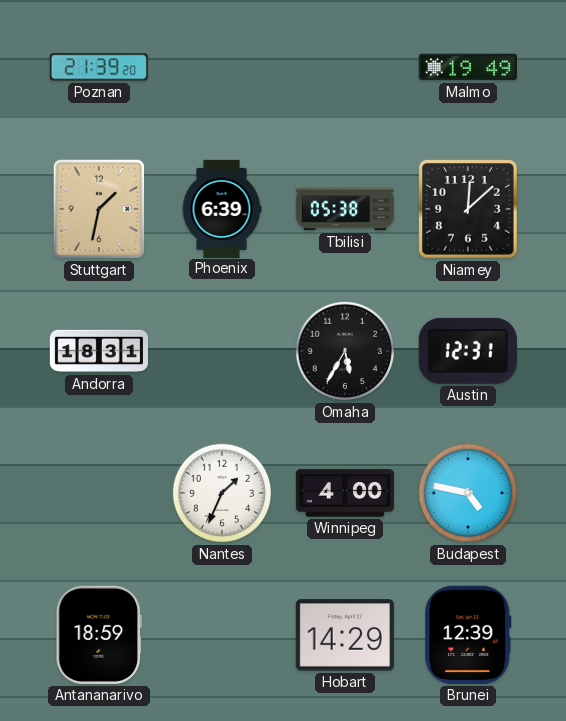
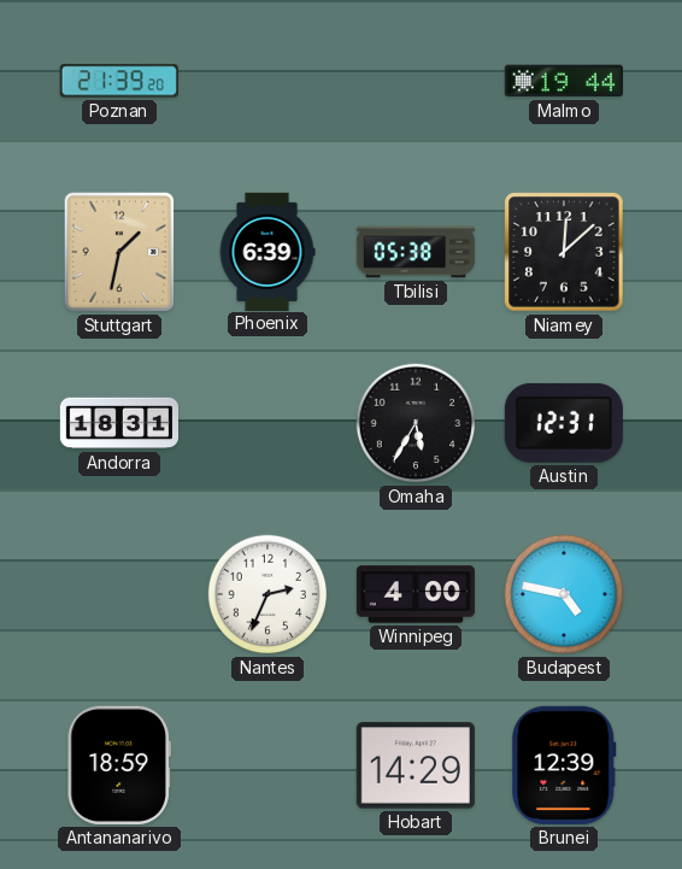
Malmo: 19:49 -> 19:44
Nantes: 1:34 -> 2:34
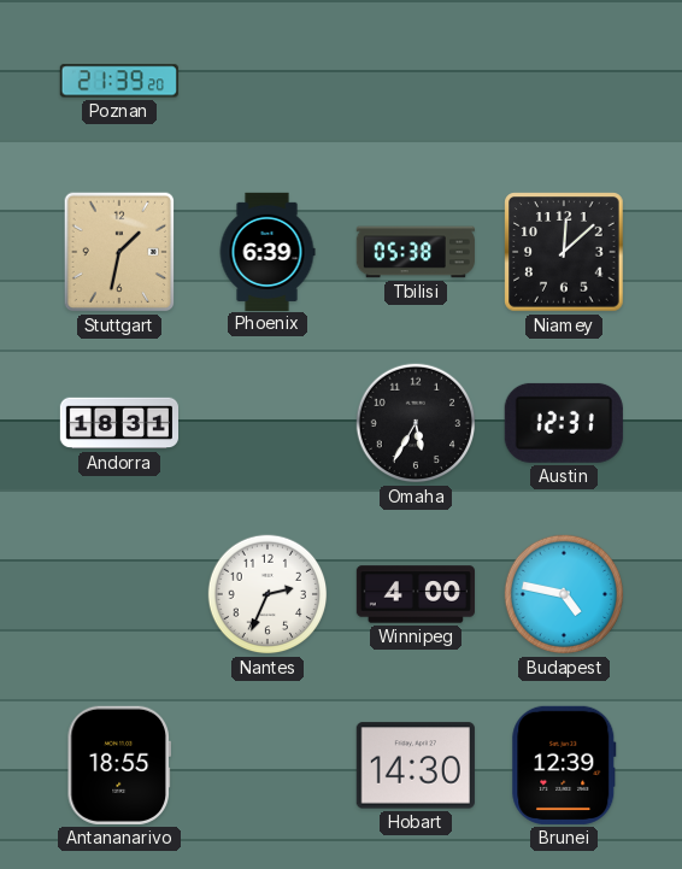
Malmo: 19:44 -> none
Antananarivo: 18:59 -> 18:55
Hobart: 14:29 -> 14:30
